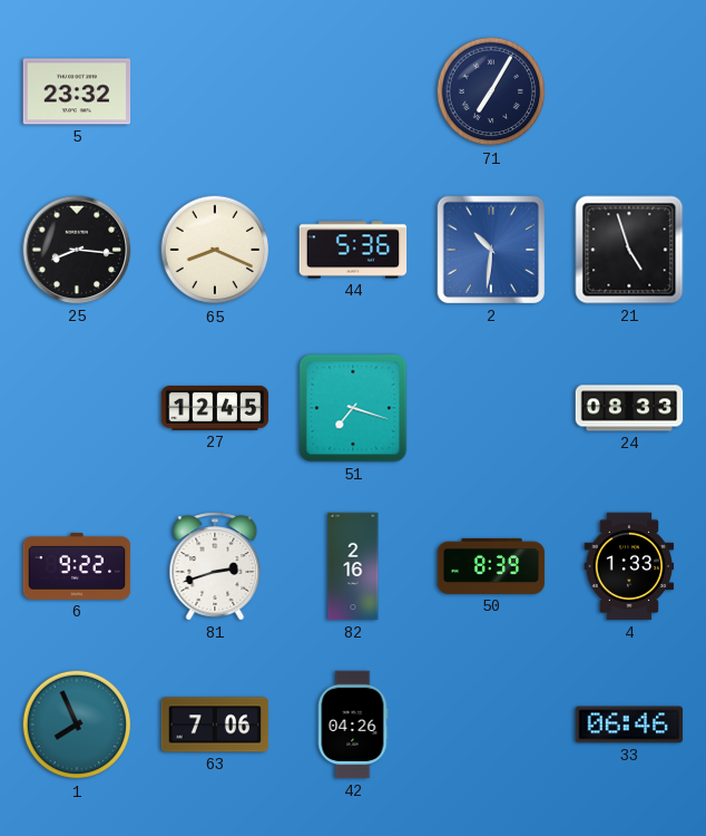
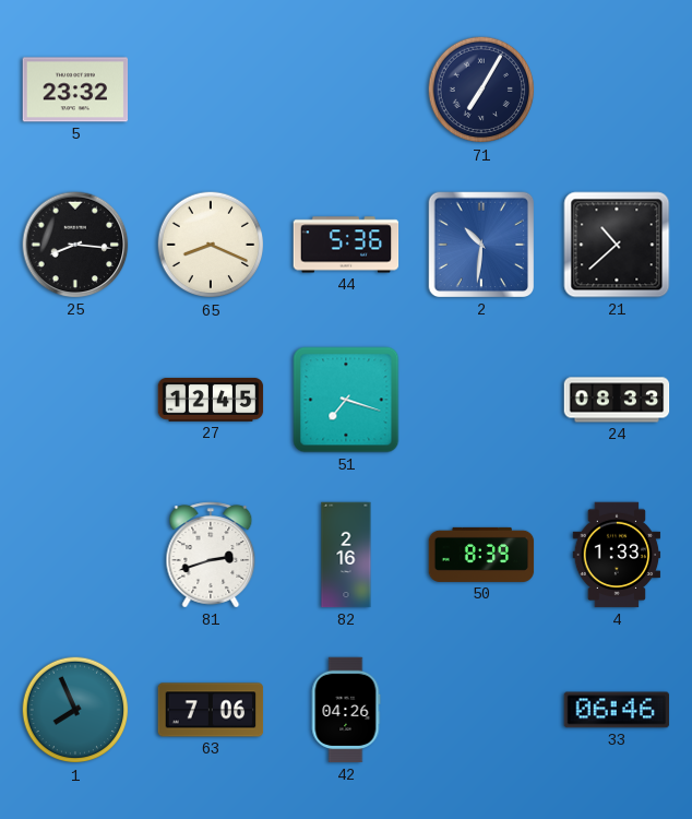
21: 4:57 -> 10:38
6: 9:22 -> none
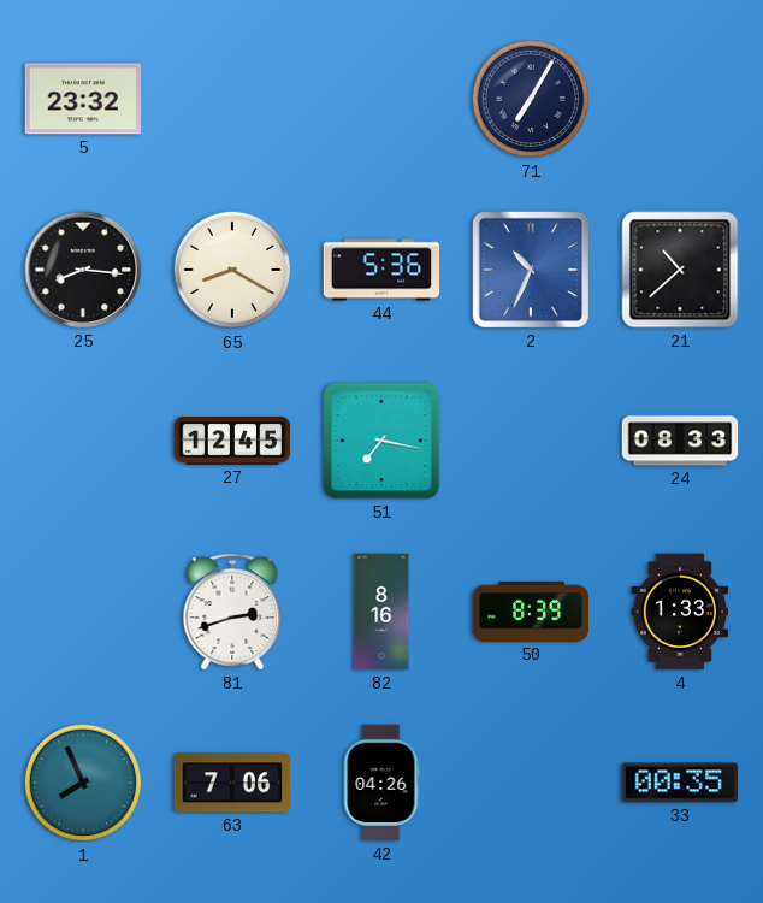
65: 8:19 -> 8:20
2: 10:31 -> 10:34
51: 7:18 -> 7:17
82: 2:16 -> 8:16
33: 06:46 -> 00:35
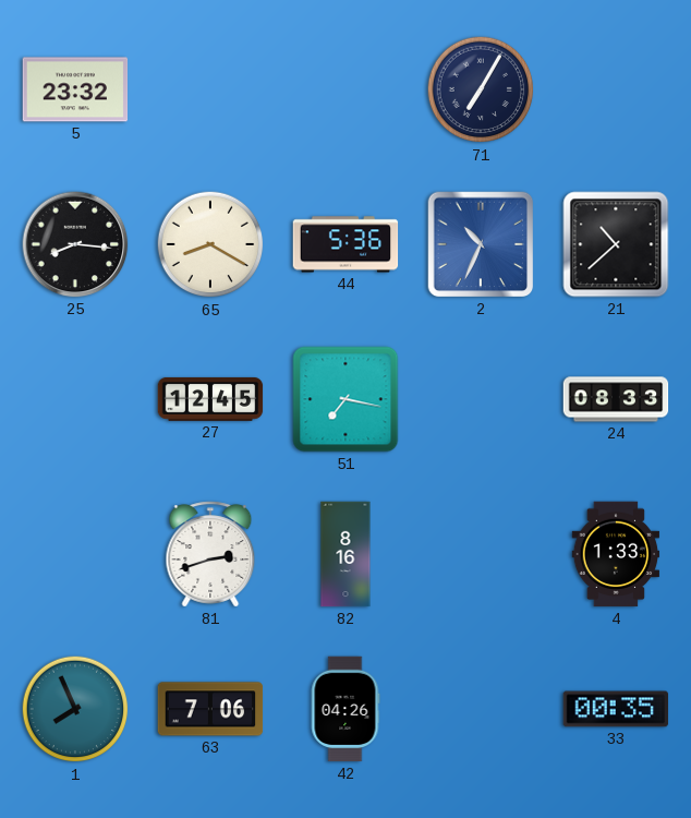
50: 8:39 -> none
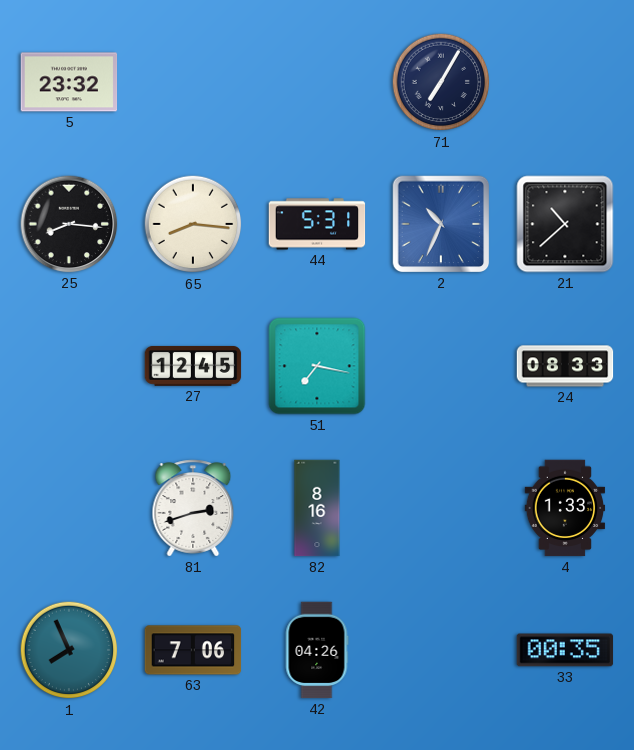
65: 8:20 -> 8:16
44: 5:36 -> 5:31
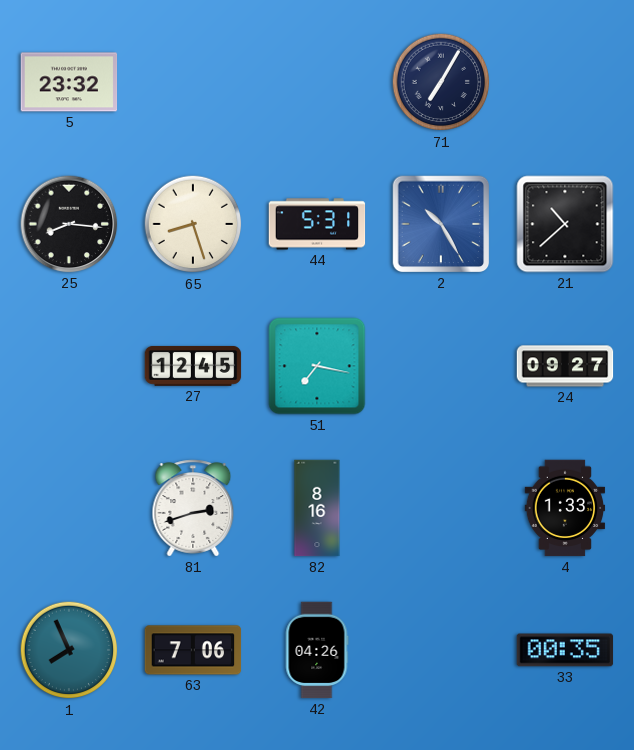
65: 8:16 -> 8:27
2: 10:34 -> 10:25
24: 08:33 -> 09:27
